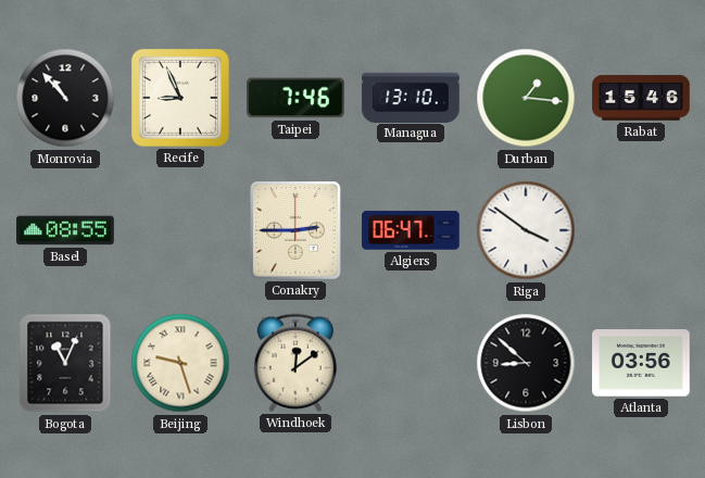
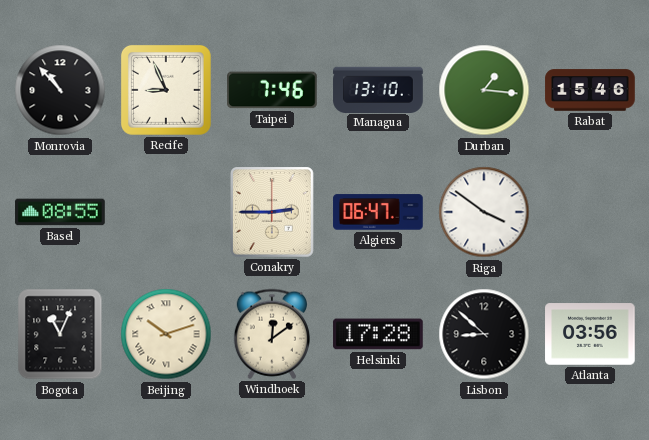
Beijing: 9:27 -> 10:12
Helsinki: none -> 17:28
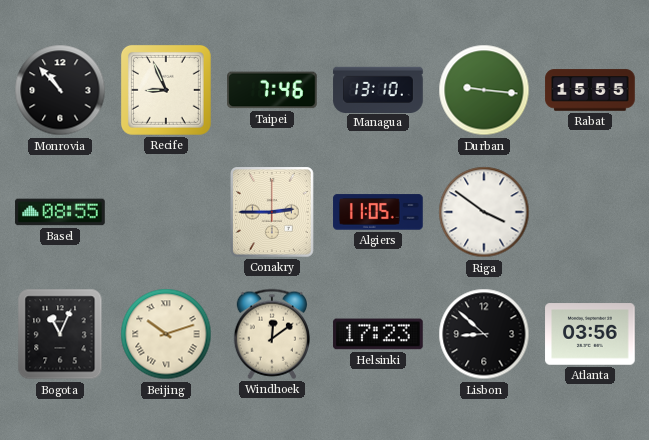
Durban: 1:16 -> 9:16
Rabat: 15:46 -> 15:55
Algiers: 06:47 -> 11:05
Helsinki: 17:28 -> 17:23
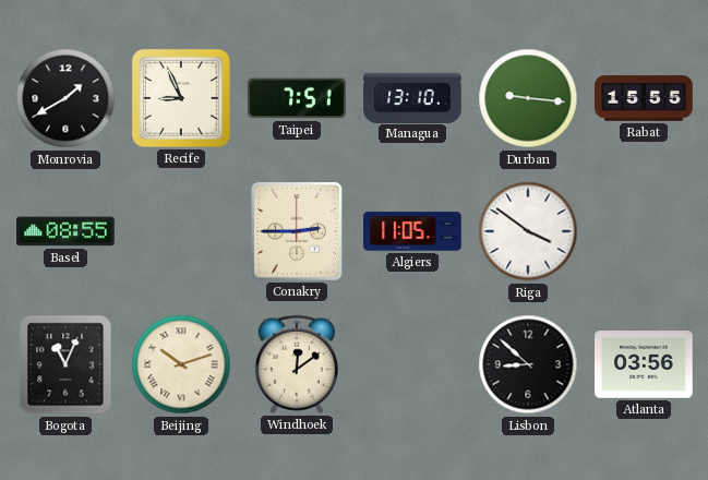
Monrovia: 10:53 -> 1:40
Taipei: 7:46 -> 7:51
Helsinki: 17:23 -> none
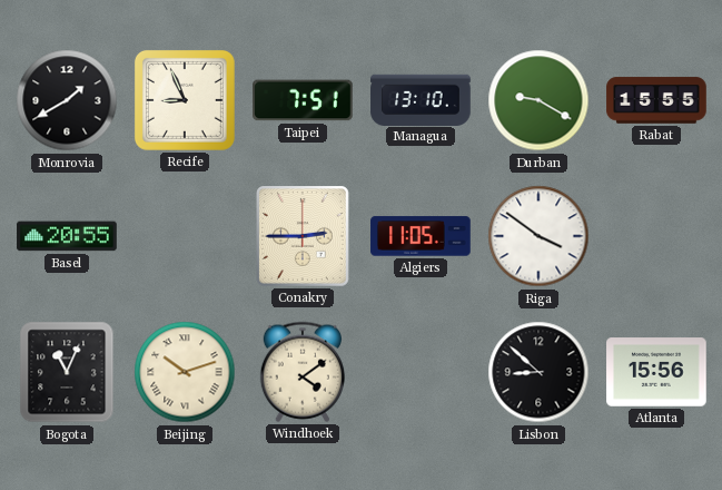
Durban: 9:16 -> 9:20
Basel: 08:55 -> 20:55
Windhoek: 12:09 -> 4:09
Atlanta: 03:56 -> 15:56
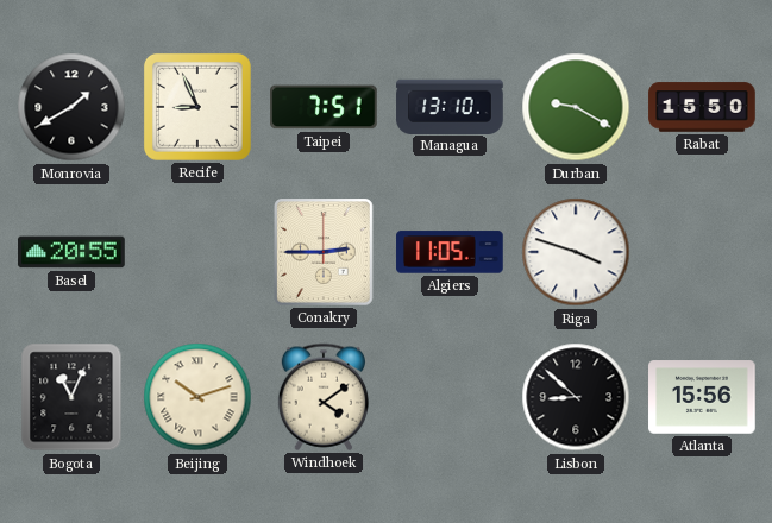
Rabat: 15:55 -> 15:50
Riga: 3:51 -> 3:48
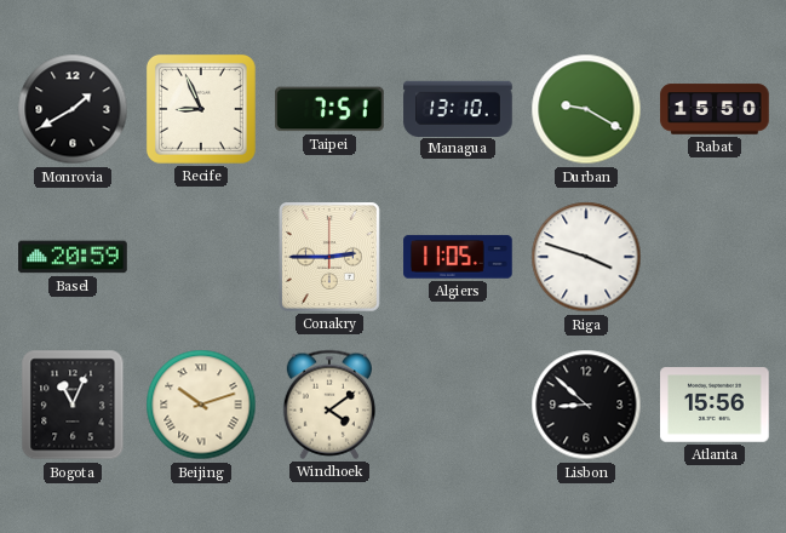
Basel: 20:55 -> 20:59
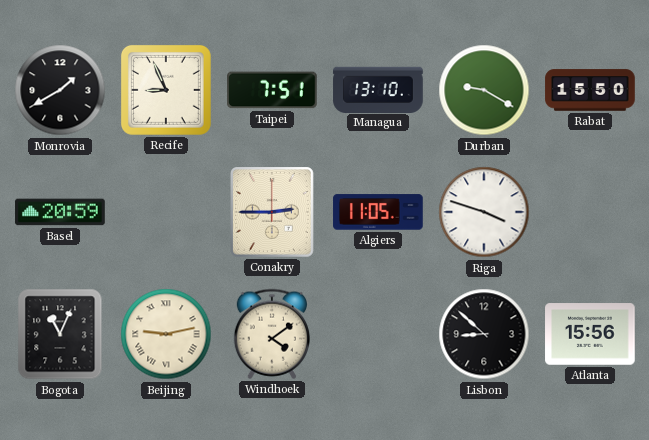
Beijing: 10:12 -> 9:13
